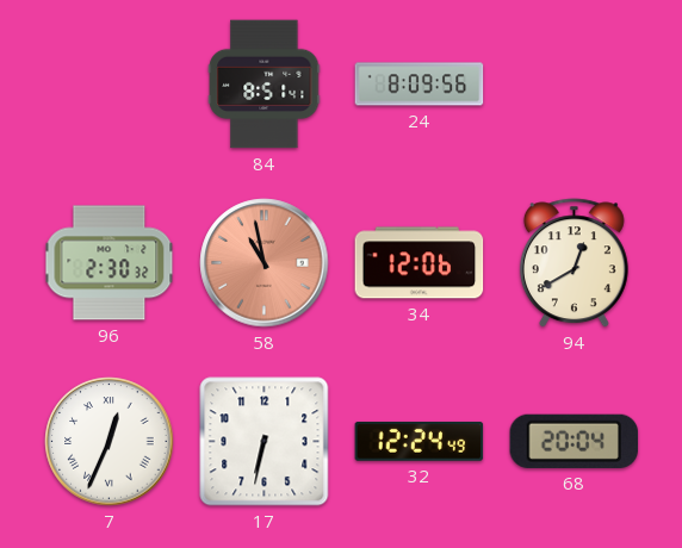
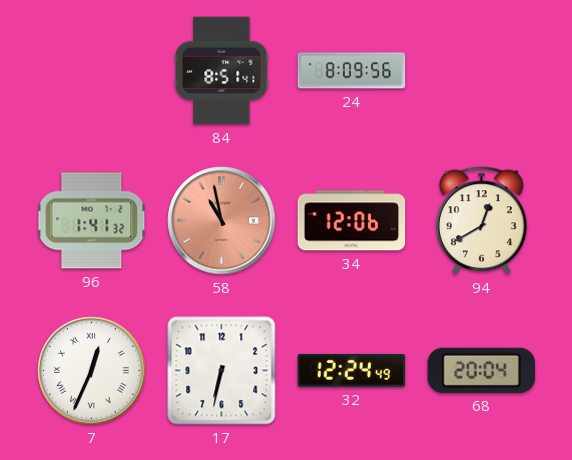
96: 2:30 -> 1:41
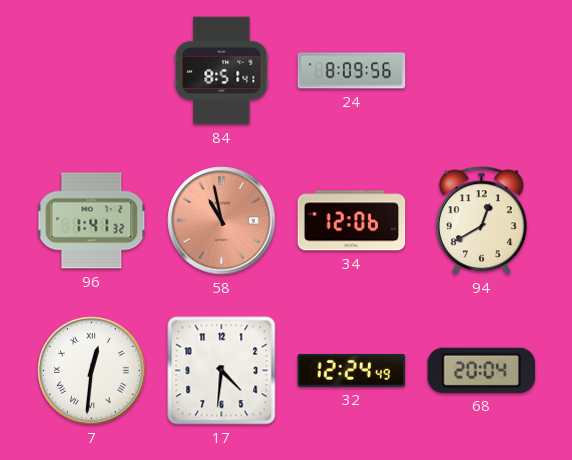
7: 12:34 -> 12:31
17: 6:32 -> 4:31
